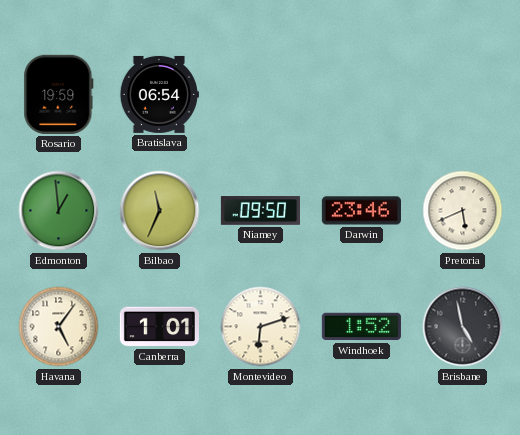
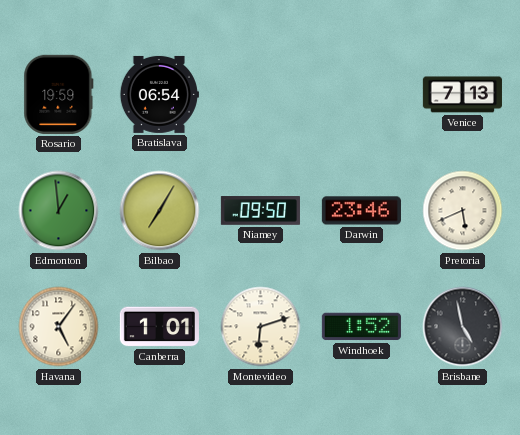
Venice: none -> 7:13
Bilbao: 11:34 -> 7:05
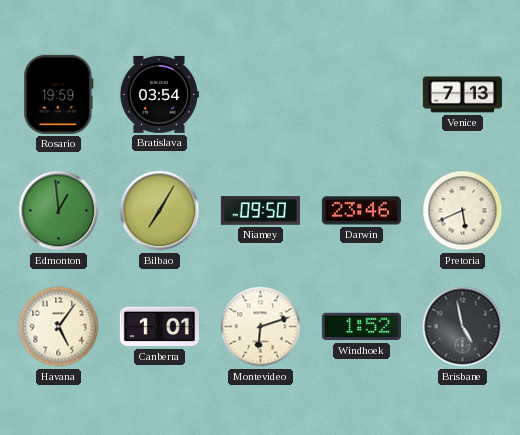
Bratislava: 06:54 -> 03:54
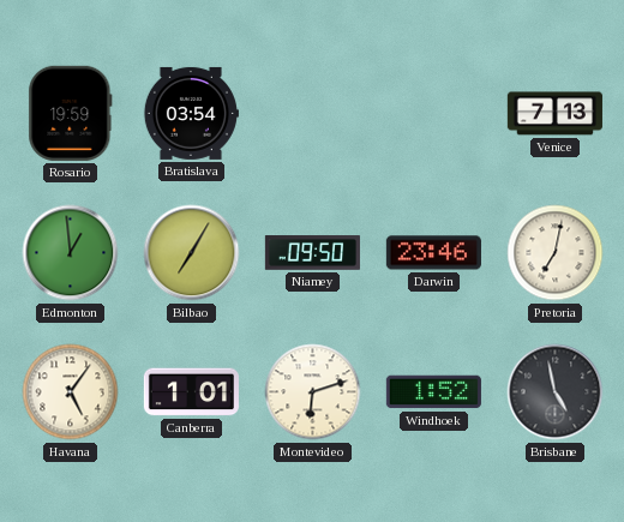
Pretoria: 5:41 -> 7:02
